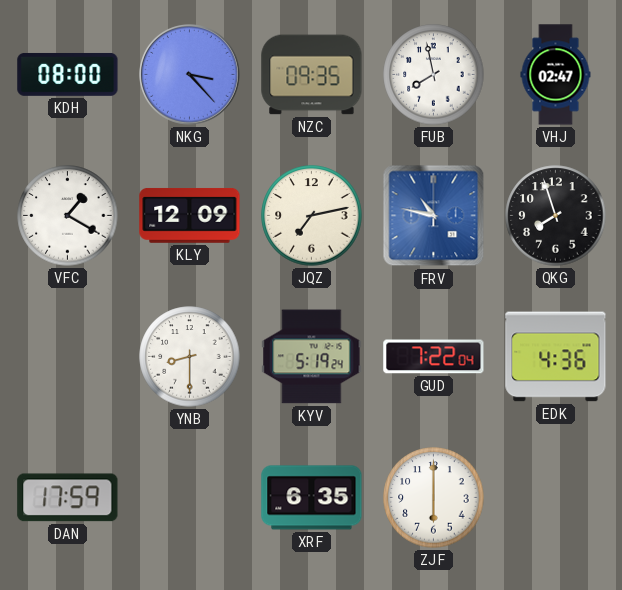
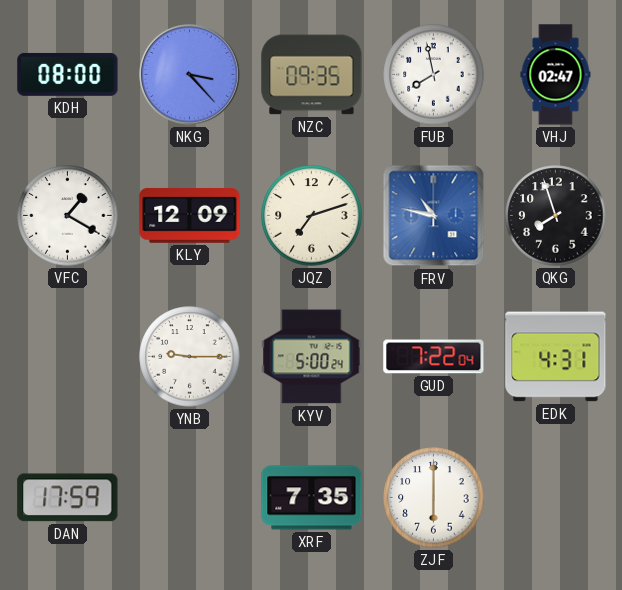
JQZ: 7:13 -> 7:12
YNB: 8:30 -> 9:15
KYV: 5:19 -> 5:00
EDK: 4:36 -> 4:31
XRF: 6:35 -> 7:35
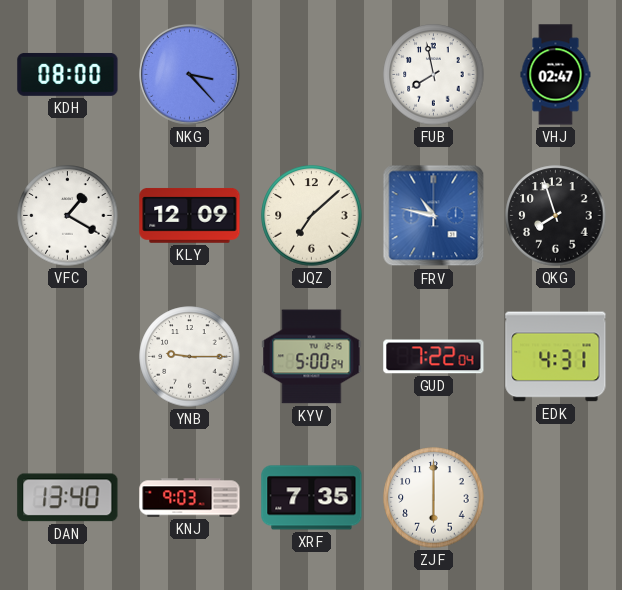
NZC: 09:35 -> none
JQZ: 7:12 -> 7:08
DAN: 17:59 -> 13:40
KNJ: none -> 9:03
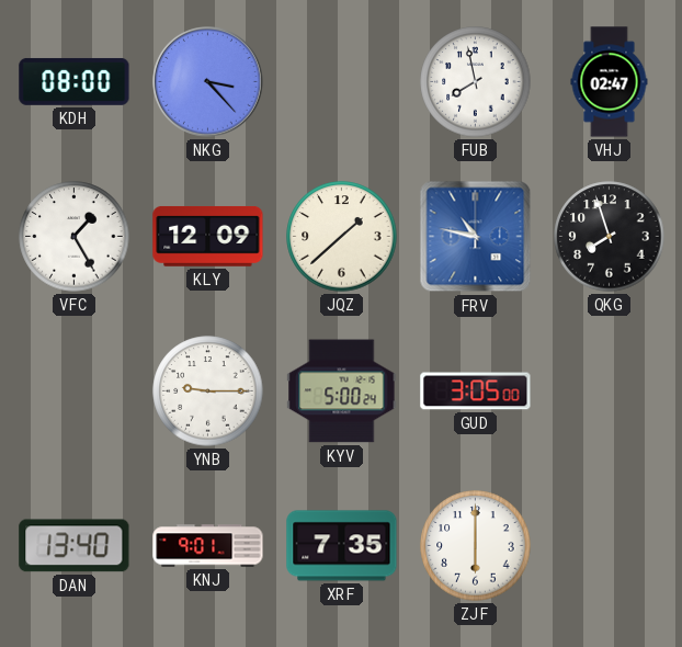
VFC: 1:20 -> 1:25
JQZ: 7:08 -> 1:38
GUD: 7:22 -> 3:05
EDK: 4:31 -> none
KNJ: 9:03 -> 9:01
